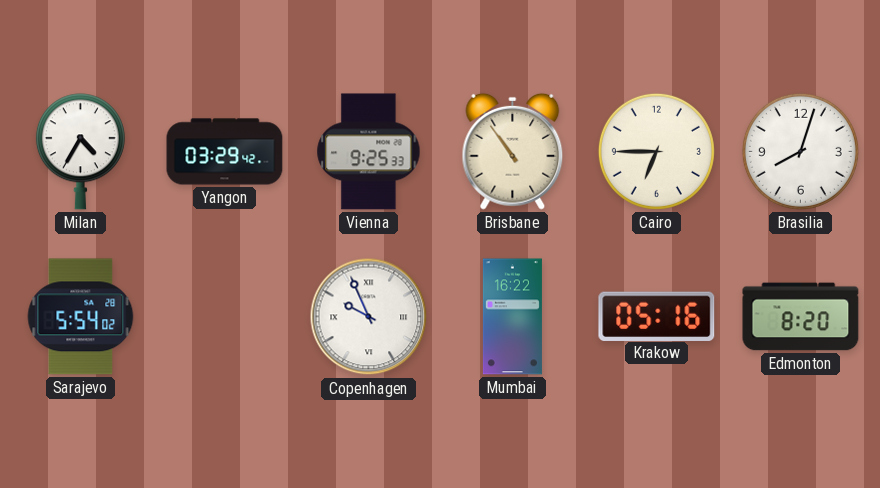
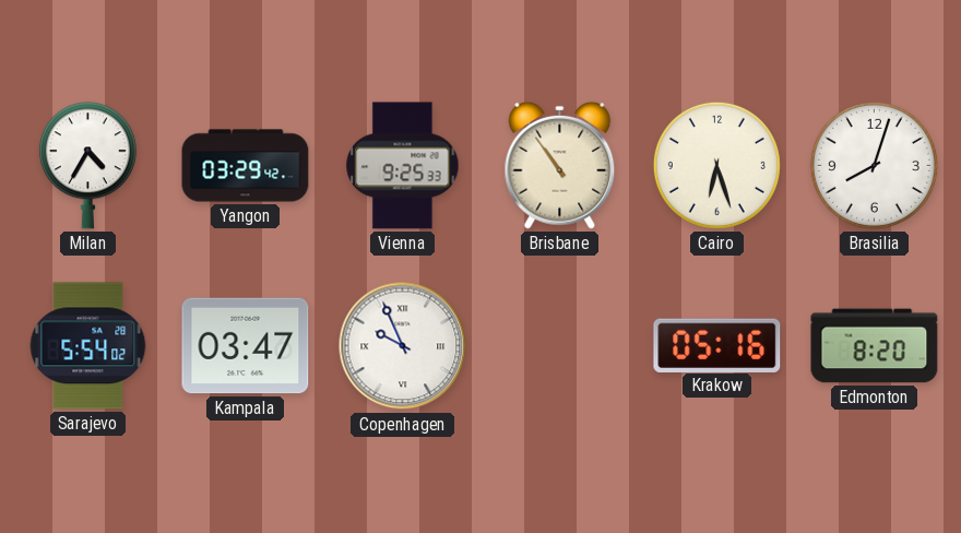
Cairo: 6:45 -> 6:27
Kampala: none -> 03:47
Mumbai: 16:22 -> none
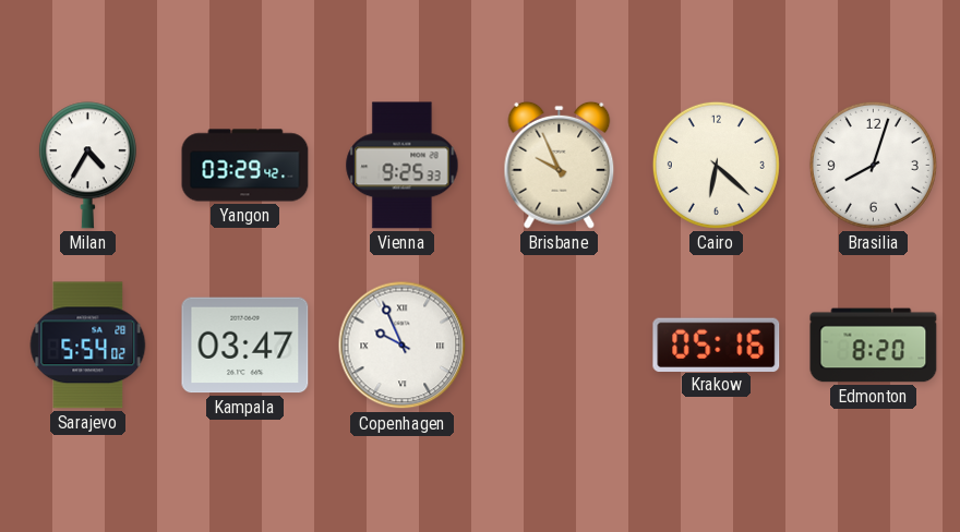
Brisbane: 10:54 -> 9:56
Cairo: 6:27 -> 6:22
